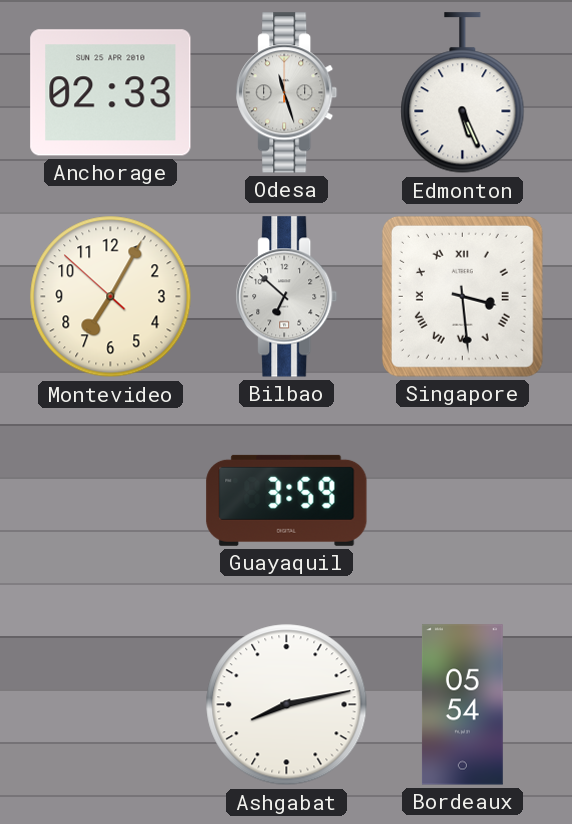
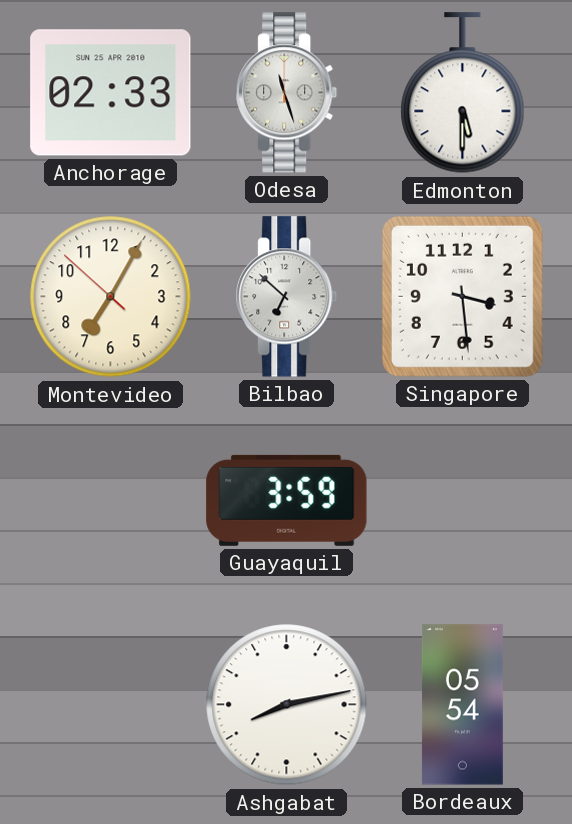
Edmonton: 5:26 -> 5:30
Singapore numerals: Roman -> Arabic
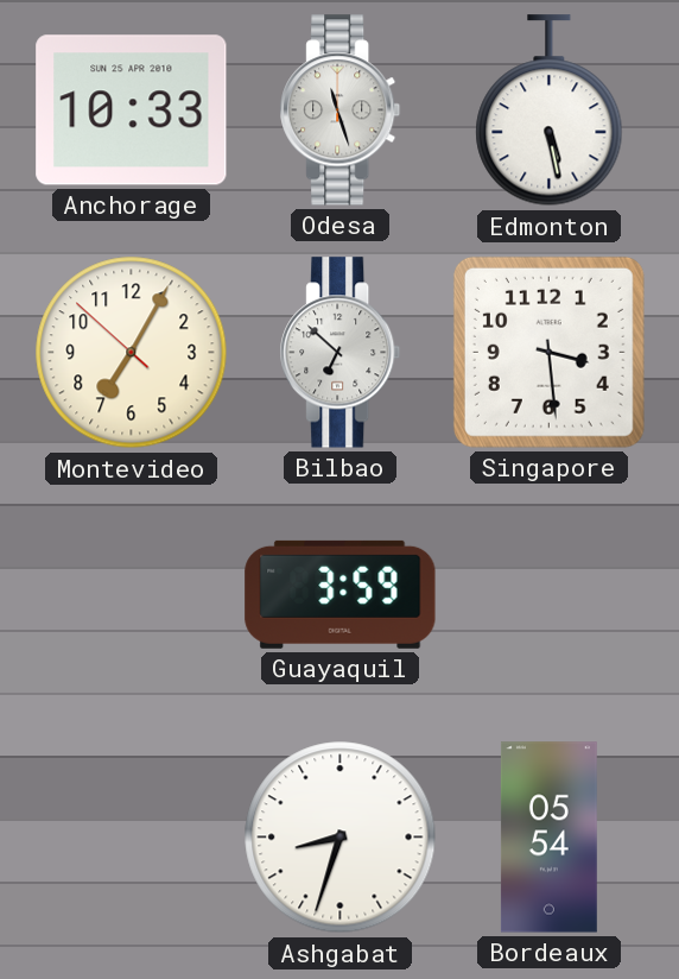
Anchorage: 02:33 -> 10:33
Edmonton: 5:30 -> 5:28
Ashgabat: 8:13 -> 8:33
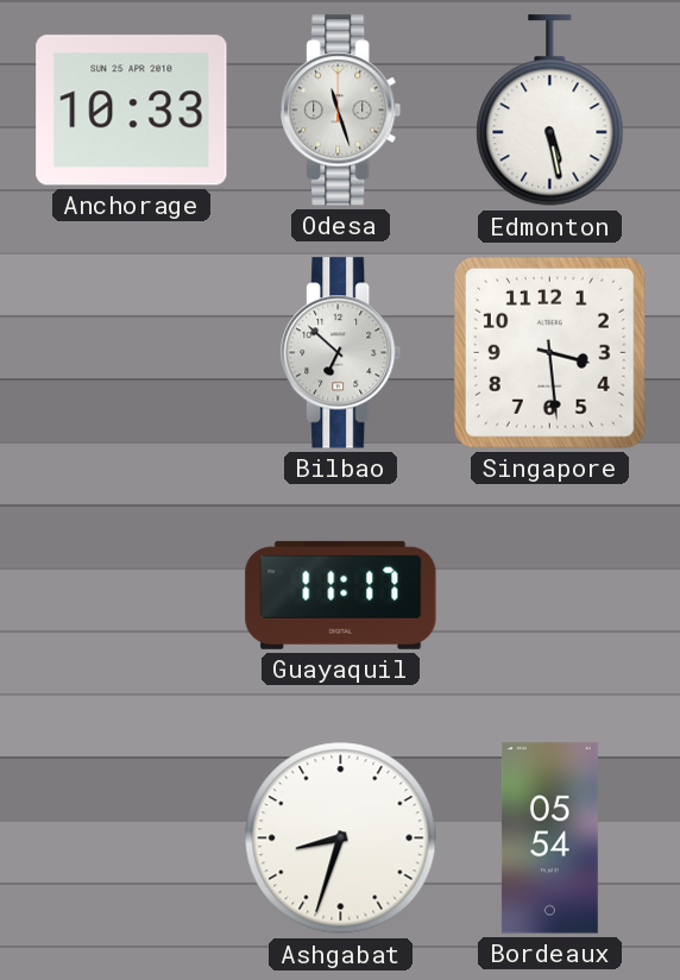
Montevideo: 7:04 -> none
Guayaquil: 3:59 -> 11:17
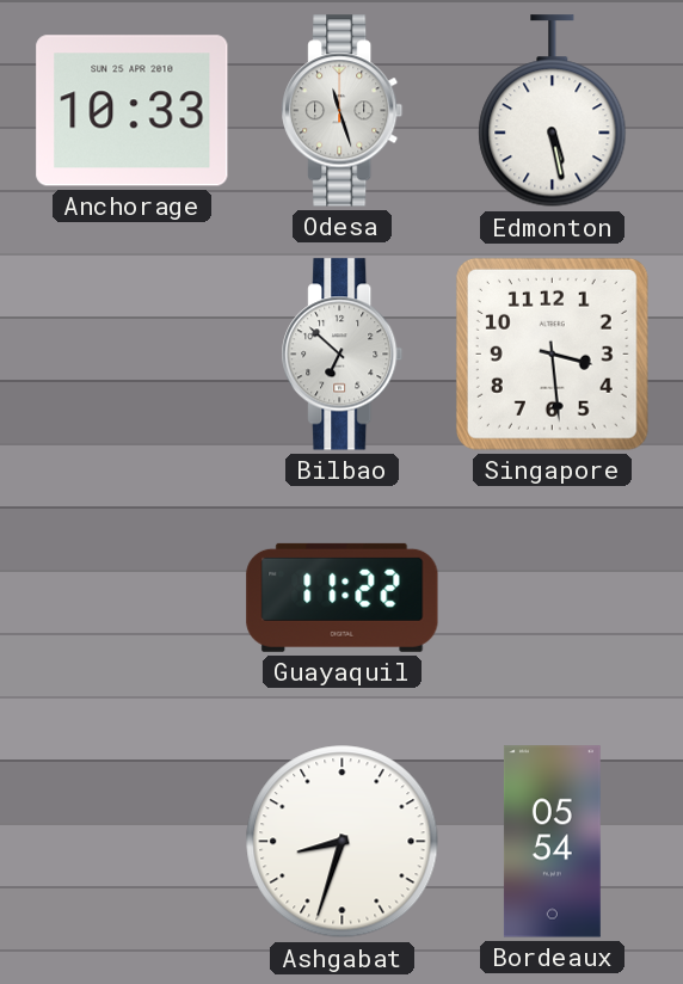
Guayaquil: 11:17 -> 11:22
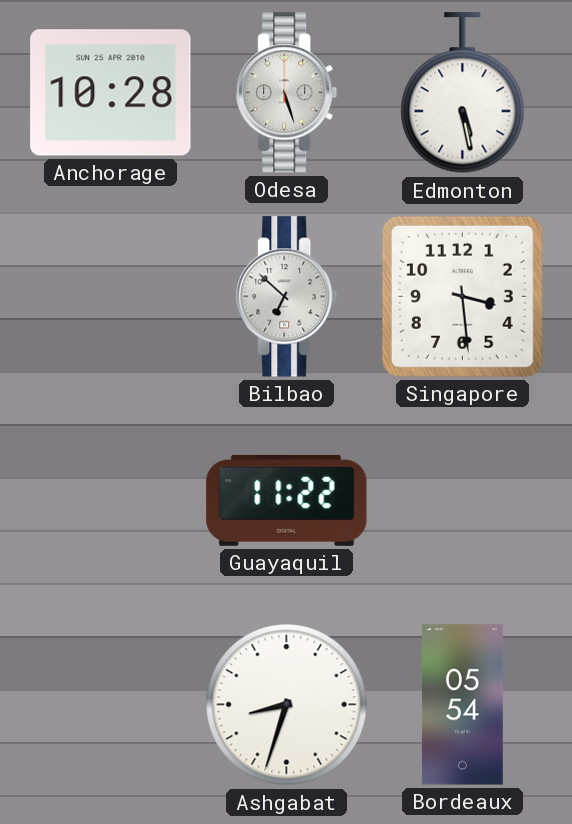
Anchorage: 10:33 -> 10:28
Odesa: 11:27 -> 5:27
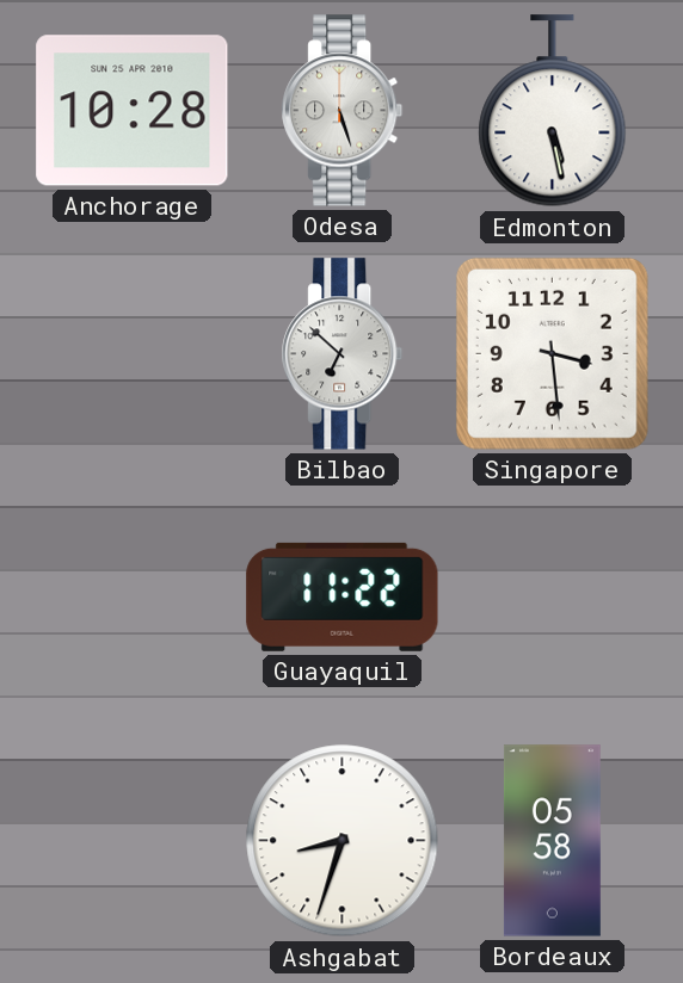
Bordeaux: 05:54 -> 05:58
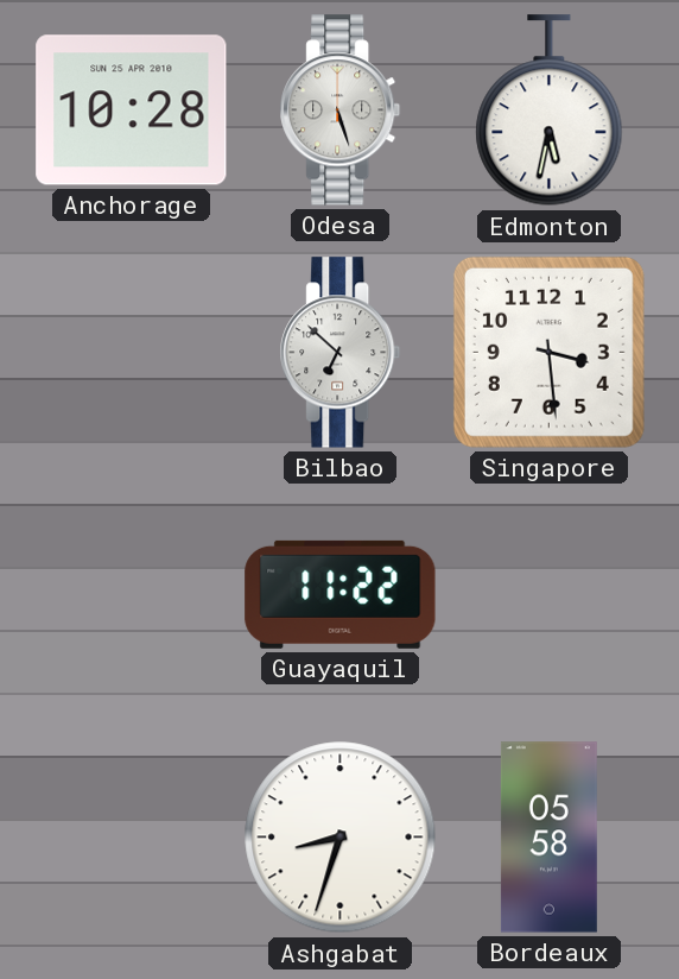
Edmonton: 5:28 -> 5:32
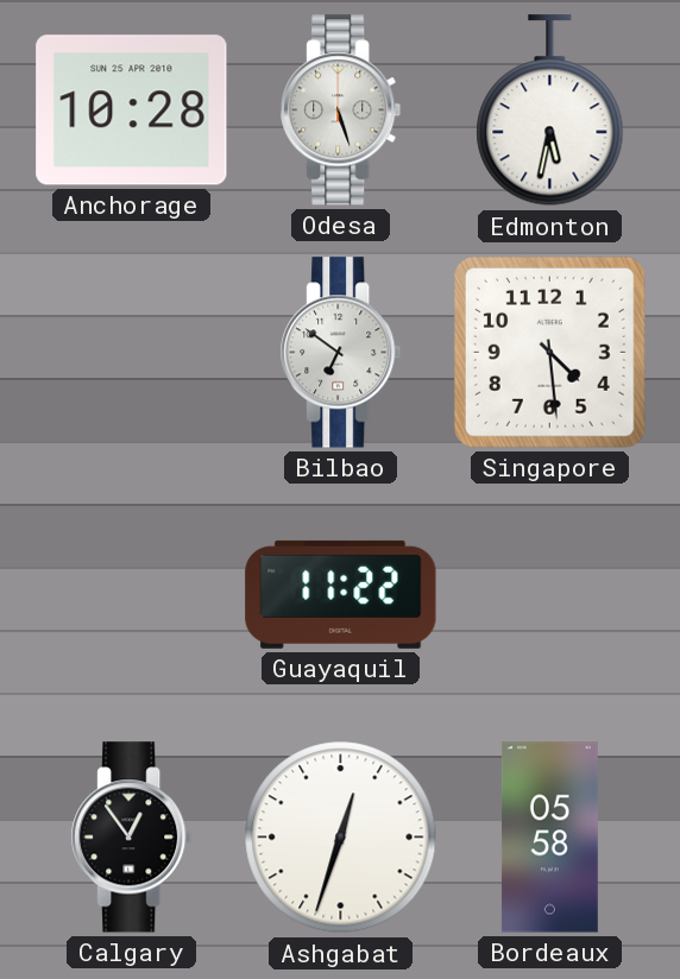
Bilbao: 6:52 -> 6:51
Singapore: 3:29 -> 4:29
Calgary: none -> 12:54
Ashgabat: 8:33 -> 12:33
